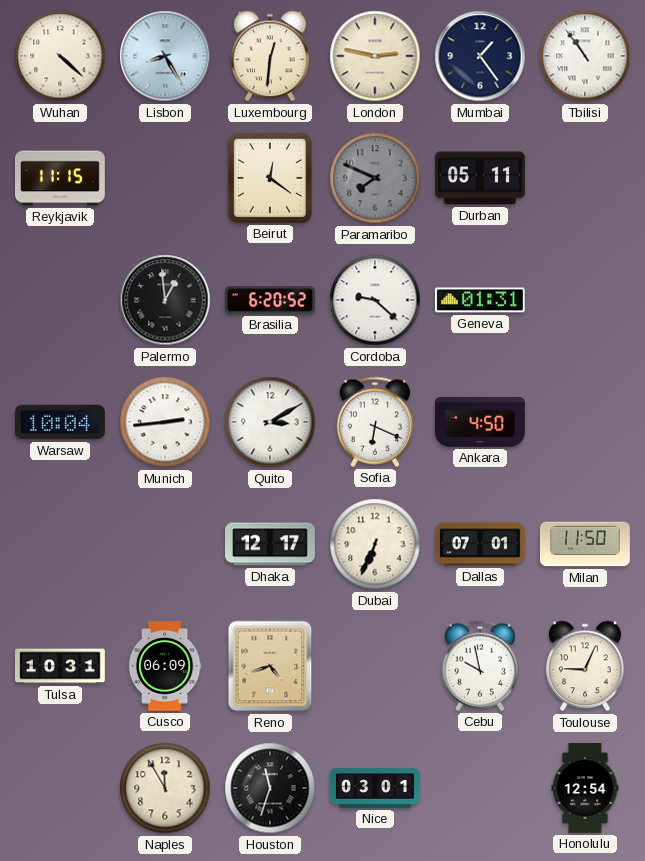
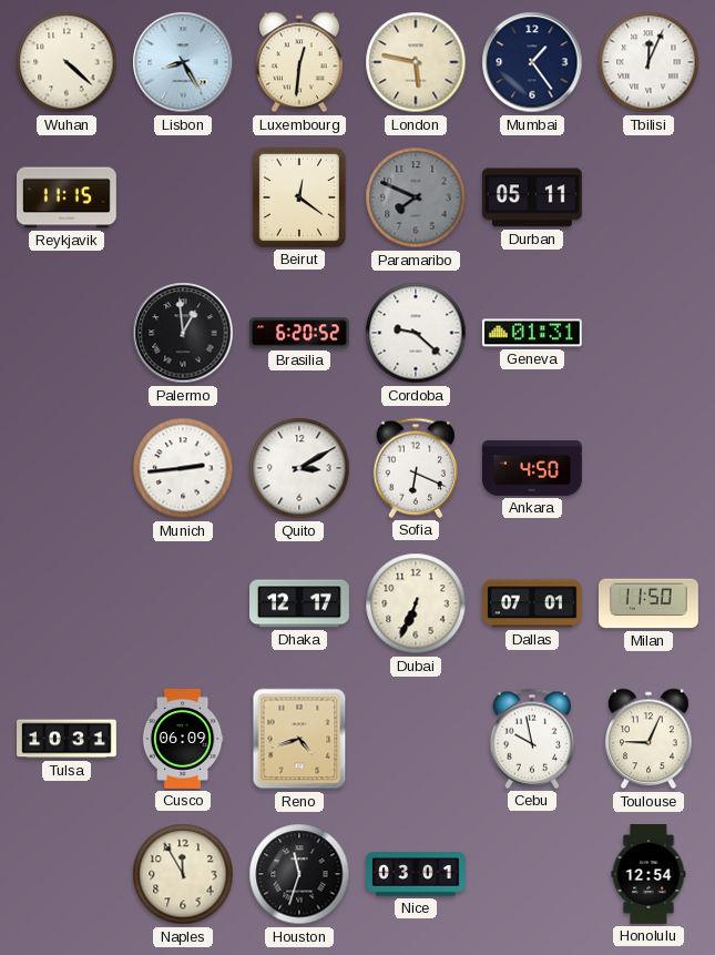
London: 2:47 -> 5:47
Tbilisi: 10:54 -> 12:04
Warsaw: 10:04 -> none
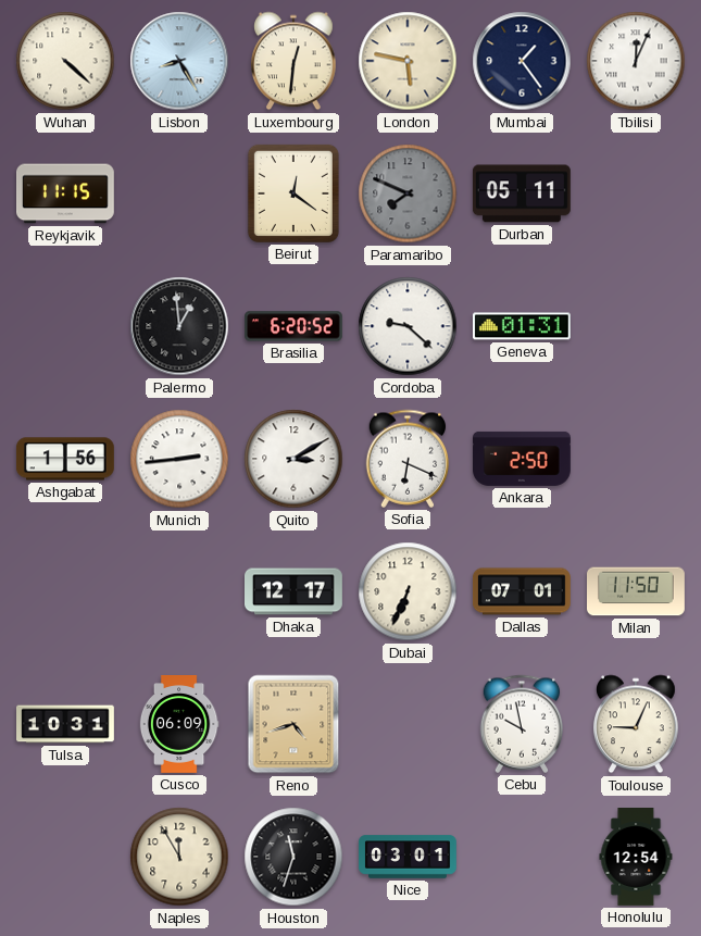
Ashgabat: none -> 1:56
Ankara: 4:50 -> 2:50
